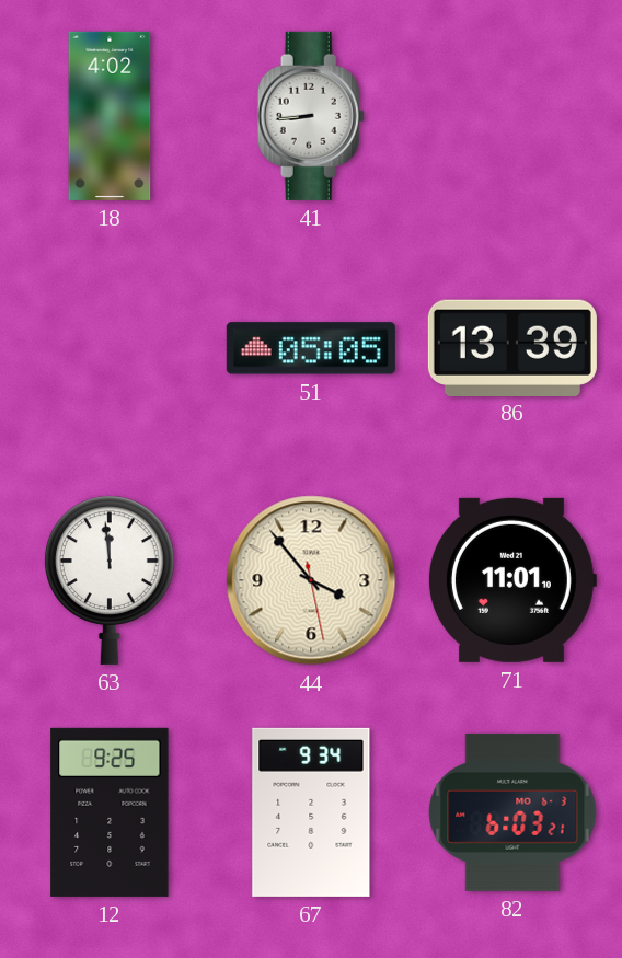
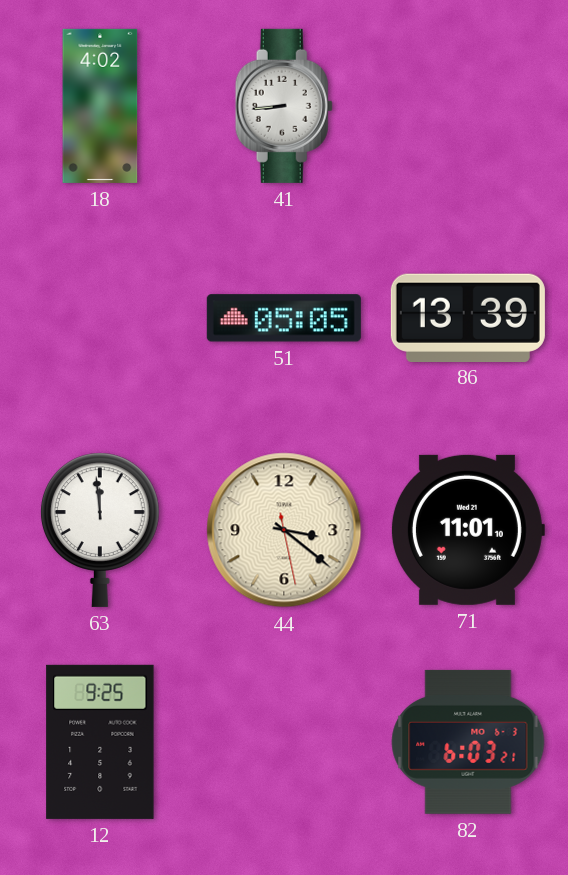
44: 3:53 -> 3:21
67: 9:34 -> none
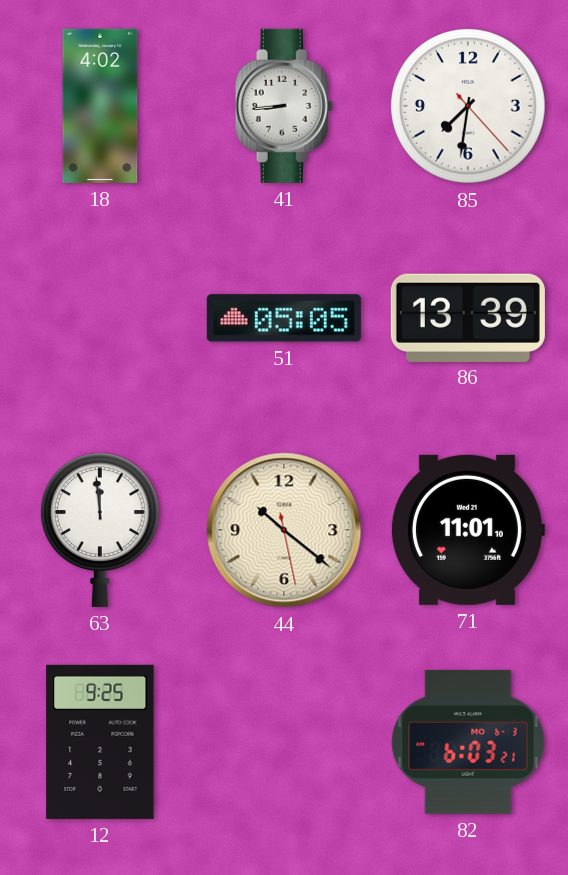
85: none -> 7:31
44: 3:21 -> 10:21
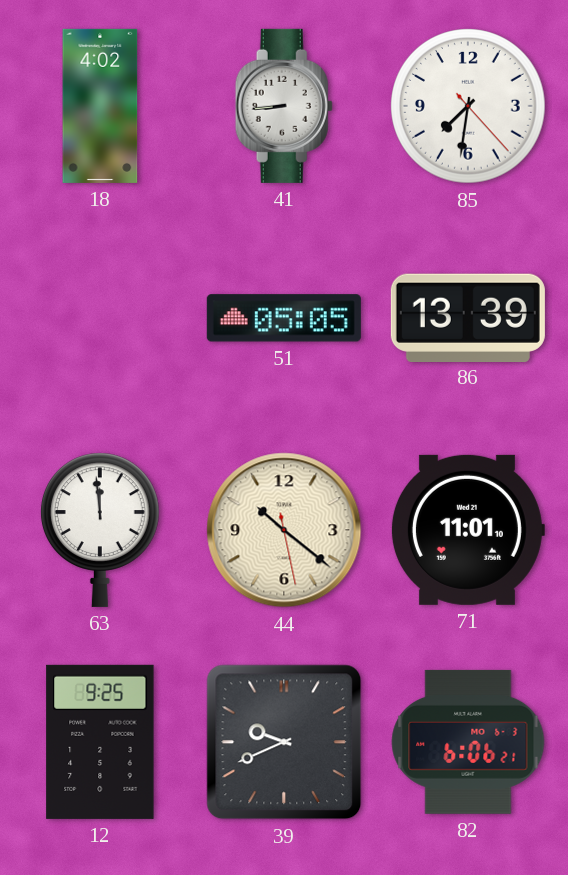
39: none -> 9:41
82: 6:03 -> 6:06
